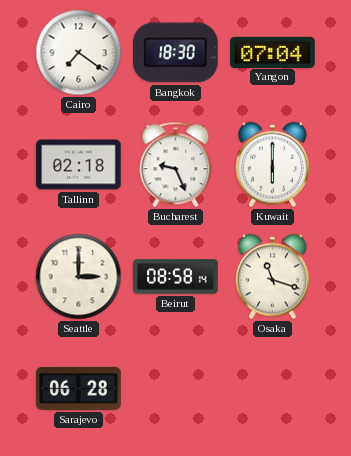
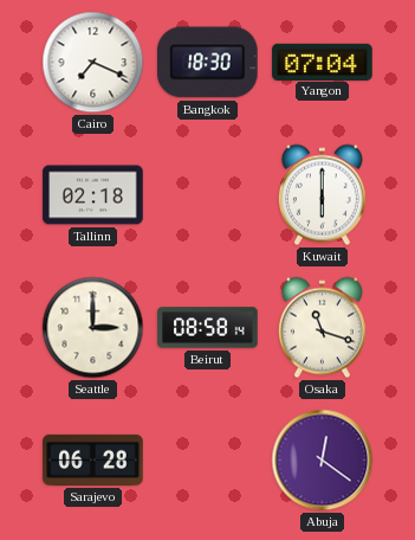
Cairo: 7:21 -> 7:19
Bucharest: 9:26 -> none
Abuja: none -> 12:21
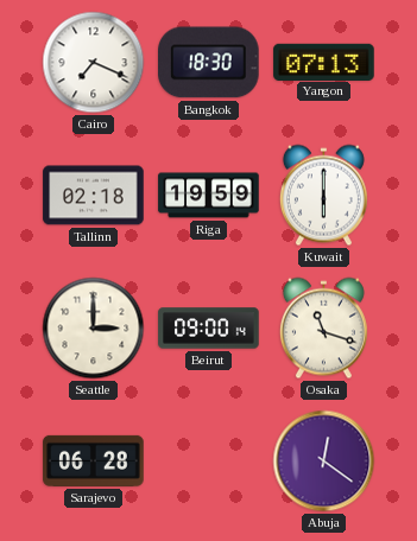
Yangon: 07:04 -> 07:13
Riga: none -> 19:59
Beirut: 08:58 -> 09:00
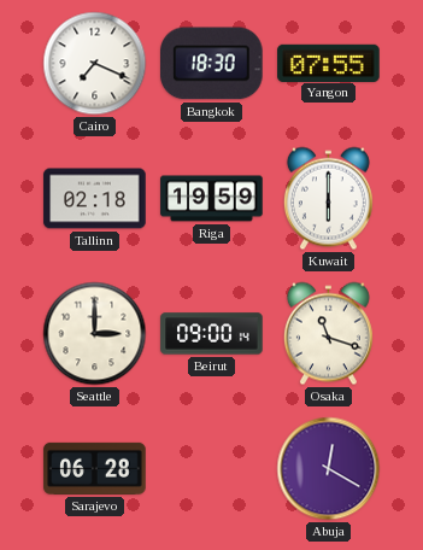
Yangon: 07:13 -> 07:55
Abuja: 12:21 -> 12:20
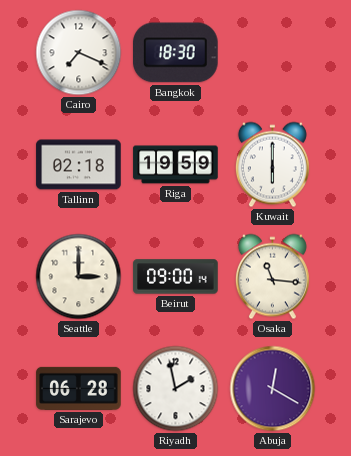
Yangon: 07:55 -> none
Osaka: 11:18 -> 11:16
Riyadh: none -> 1:58
